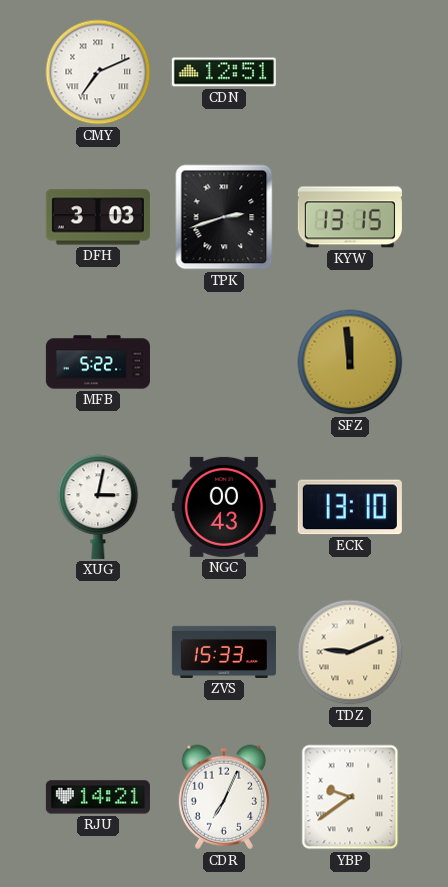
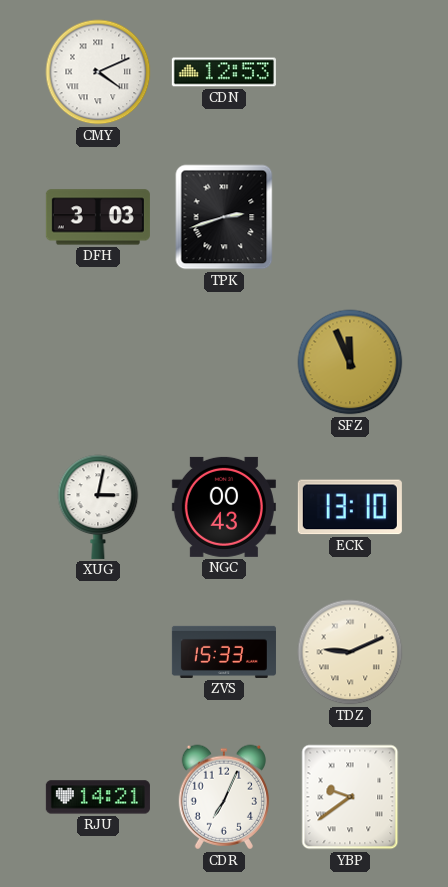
CMY: 7:11 -> 4:11
CDN: 12:51 -> 12:53
KYW: 13:15 -> none
MFB: 5:22 -> none
SFZ: 11:59 -> 11:56
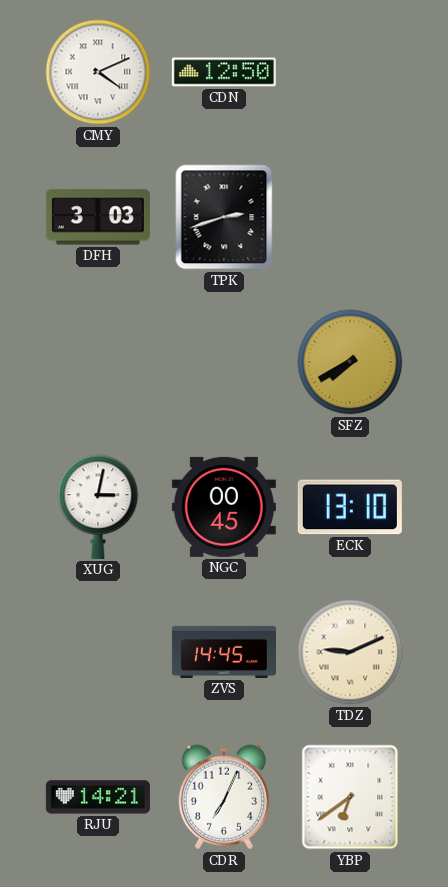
CDN: 12:53 -> 12:50
SFZ: 11:56 -> 7:40
NGC: 00:43 -> 00:45
ZVS: 15:33 -> 14:45
YBP: 9:39 -> 6:39
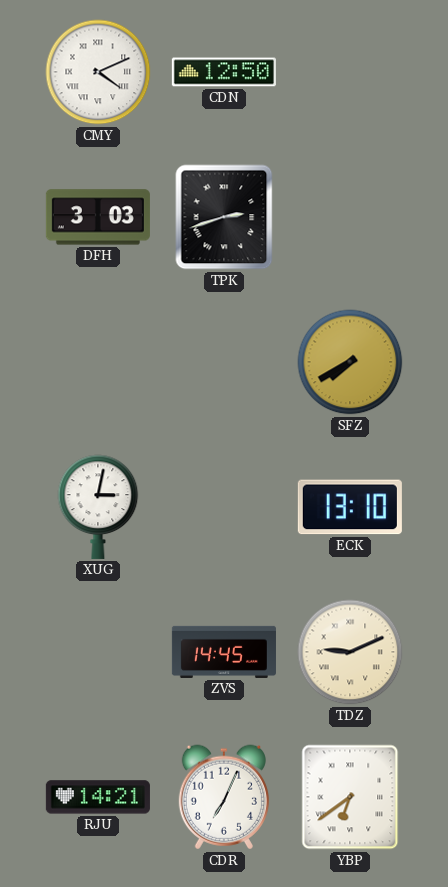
NGC: 00:45 -> none
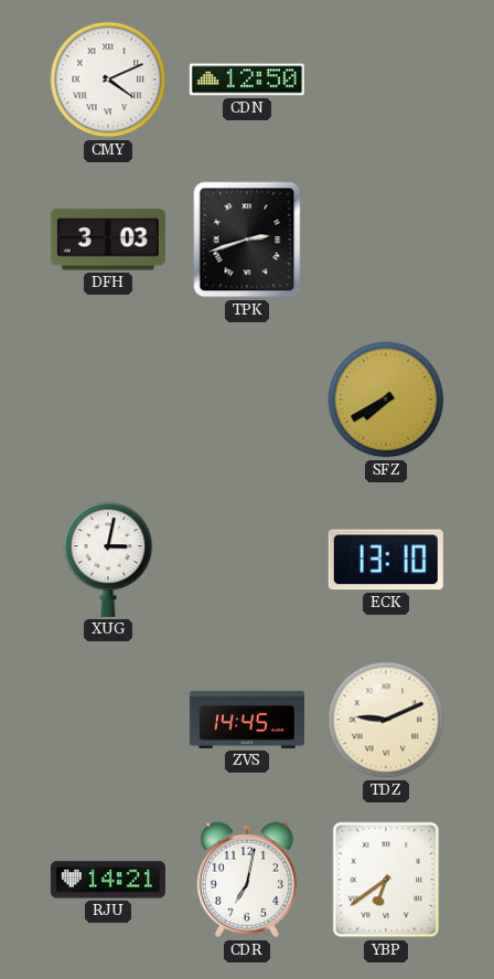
CDR: 7:04 -> 7:02
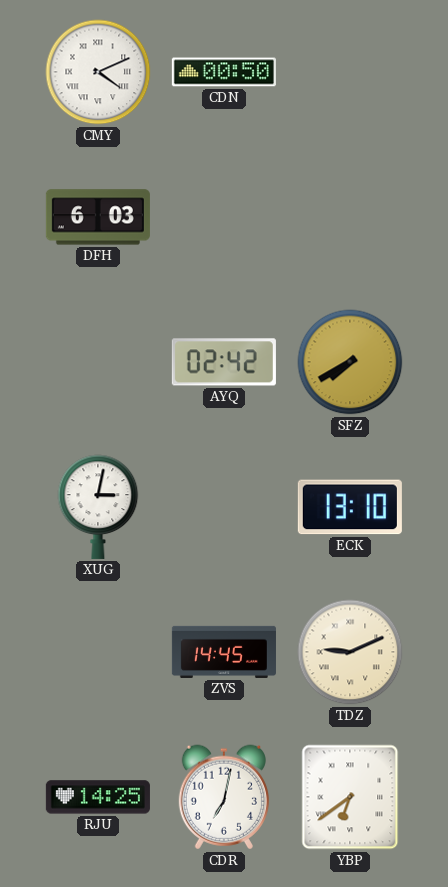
CDN: 12:50 -> 00:50
DFH: 3:03 -> 6:03
TPK: 2:42 -> none
AYQ: none -> 02:42
RJU: 14:21 -> 14:25
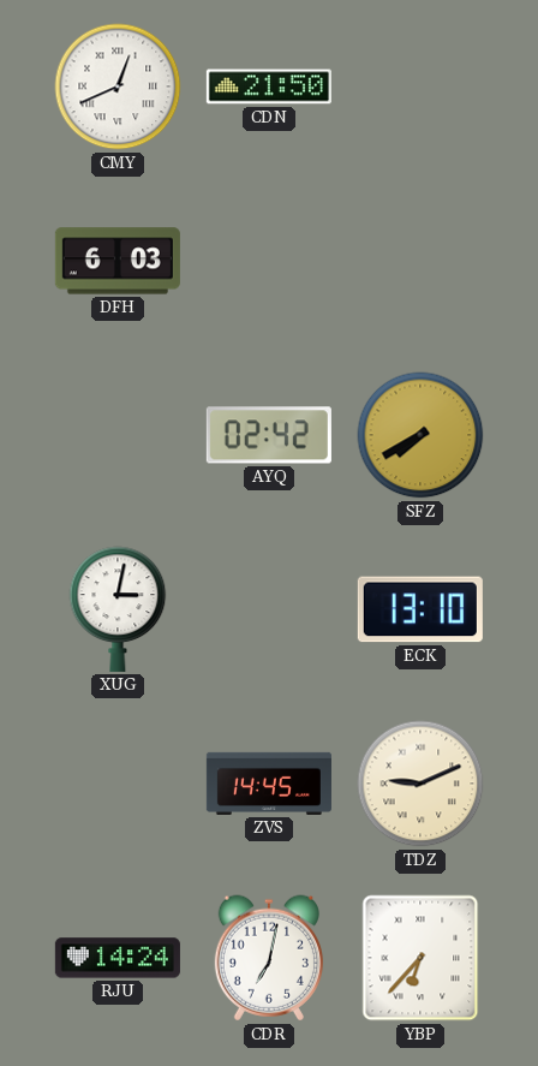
CMY: 4:11 -> 12:41
CDN: 00:50 -> 21:50
RJU: 14:25 -> 14:24
YBP: 6:39 -> 6:37
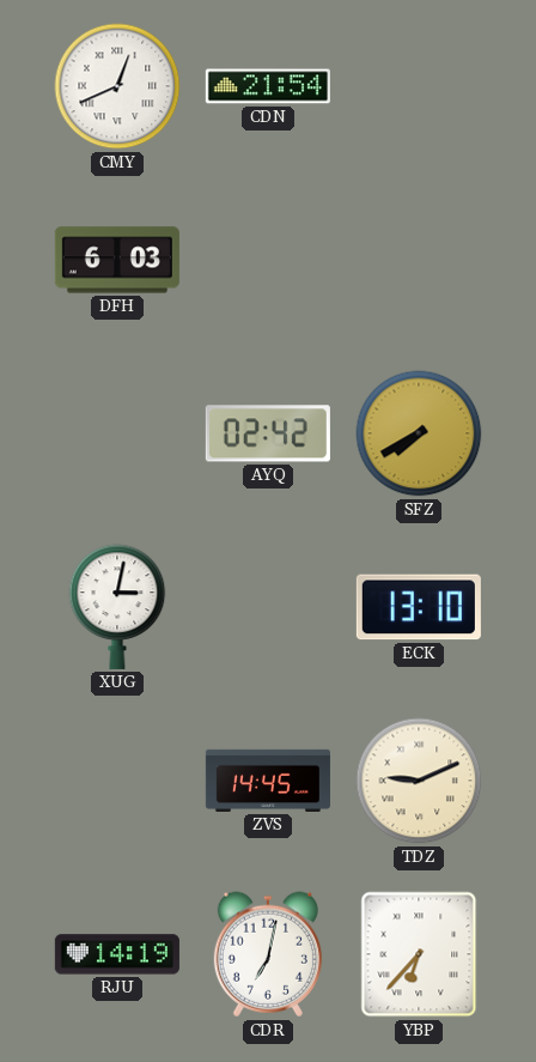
CDN: 21:50 -> 21:54
RJU: 14:24 -> 14:19
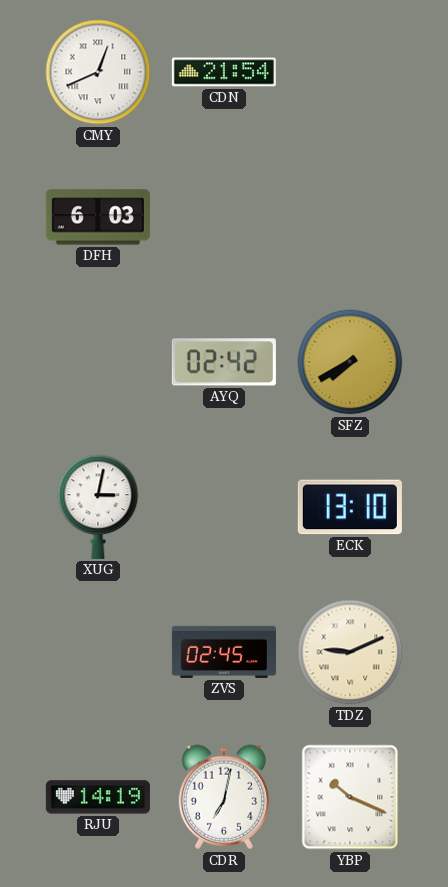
ZVS: 14:45 -> 02:45
YBP: 6:37 -> 10:19
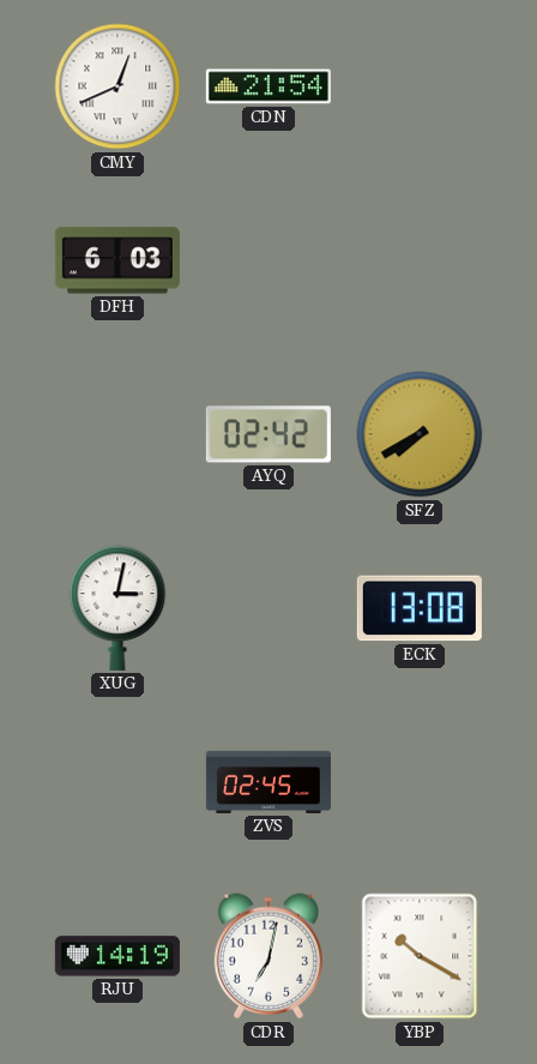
ECK: 13:10 -> 13:08
TDZ: 9:11 -> none
YBP: 10:19 -> 10:20
